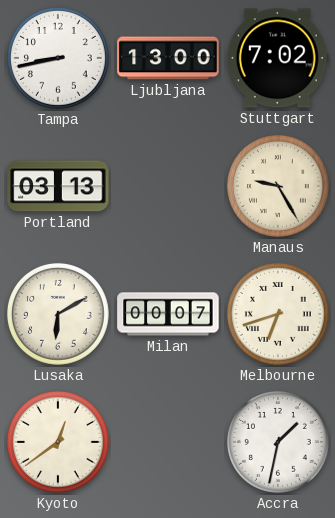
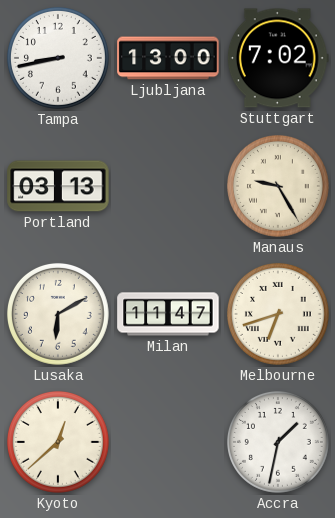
Milan: 00:07 -> 11:47
Kyoto: 12:39 -> 12:38
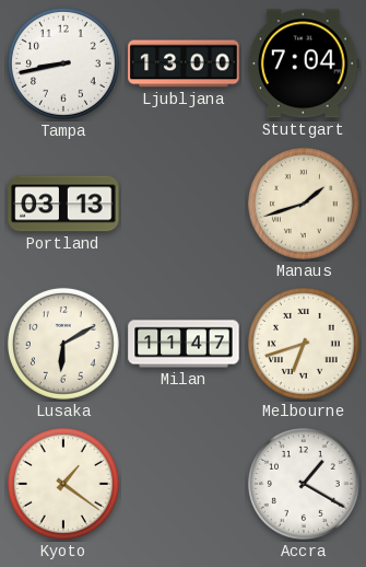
Stuttgart: 7:02 -> 7:04
Manaus: 9:25 -> 1:42
Kyoto: 12:38 -> 1:21
Accra: 1:32 -> 1:20
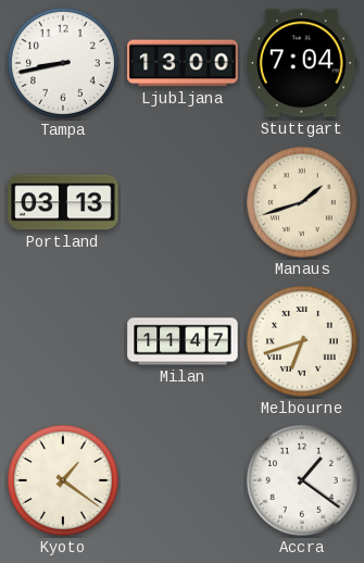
Lusaka: 6:10 -> none
Accra: 1:20 -> 1:21
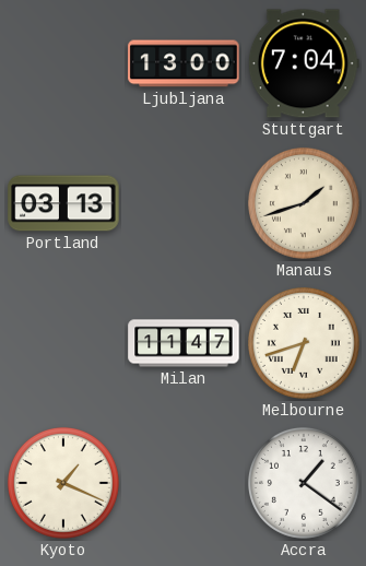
Tampa: 8:43 -> none
Kyoto: 1:21 -> 1:19
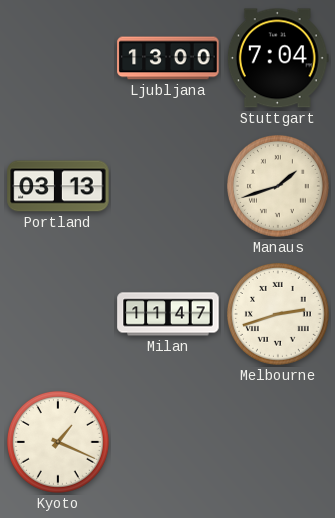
Melbourne: 6:42 -> 2:42
Accra: 1:21 -> none
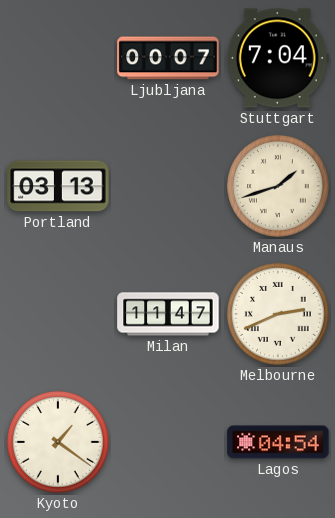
Ljubljana: 13:00 -> 00:07
Melbourne: 2:42 -> 2:41
Kyoto: 1:19 -> 1:21
Lagos: none -> 04:54
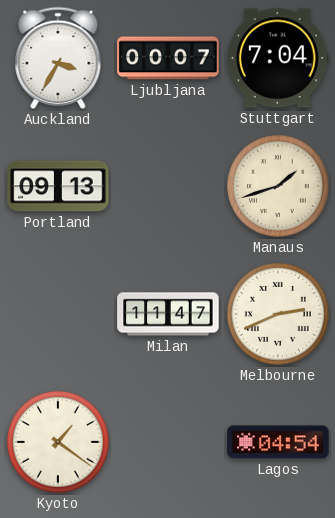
Auckland: none -> 3:35
Portland: 03:13 -> 09:13
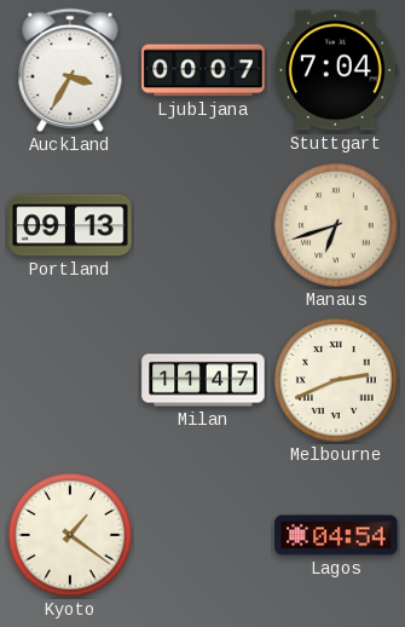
Manaus: 1:42 -> 6:42
